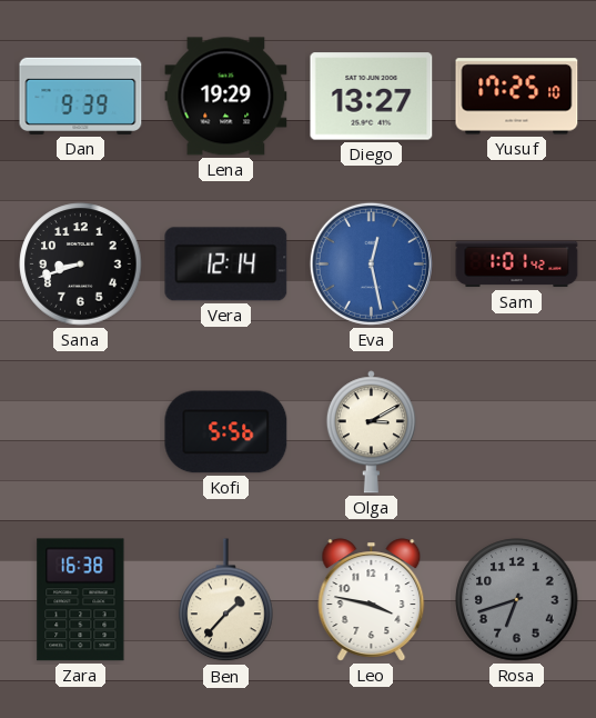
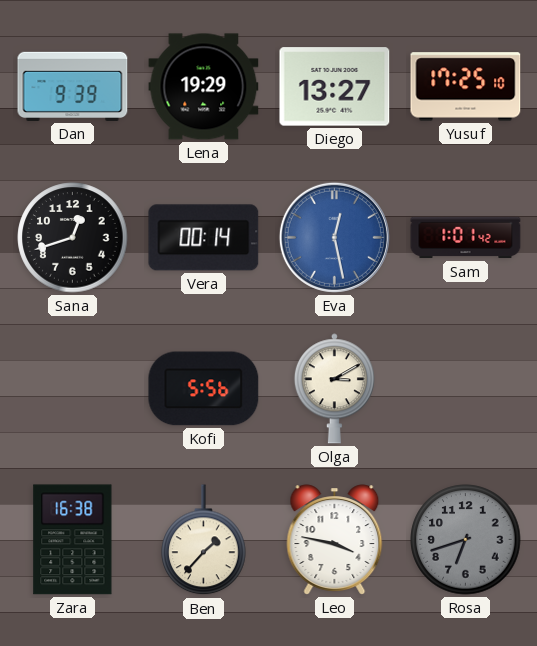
Sana: 8:42 -> 12:42
Vera: 12:14 -> 00:14
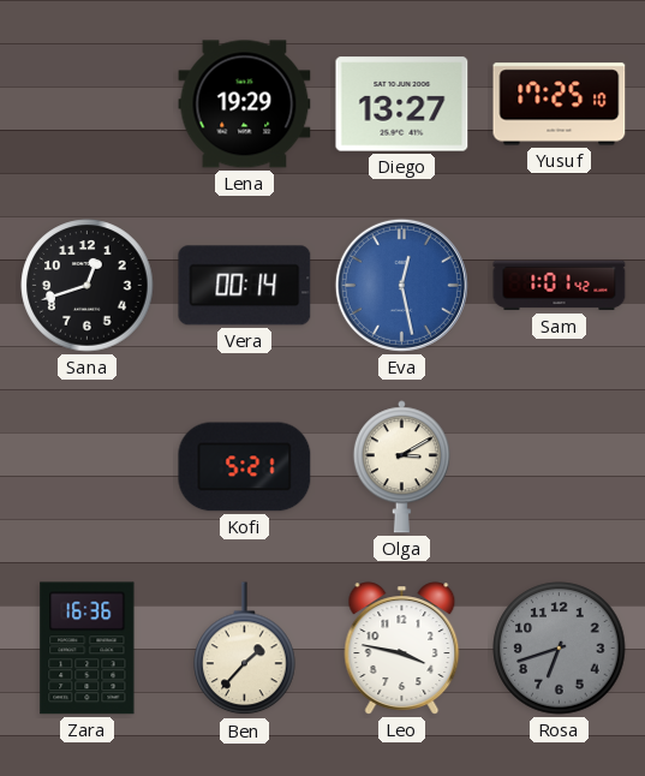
Dan: 9:39 -> none
Kofi: 5:56 -> 5:21
Zara: 16:38 -> 16:36
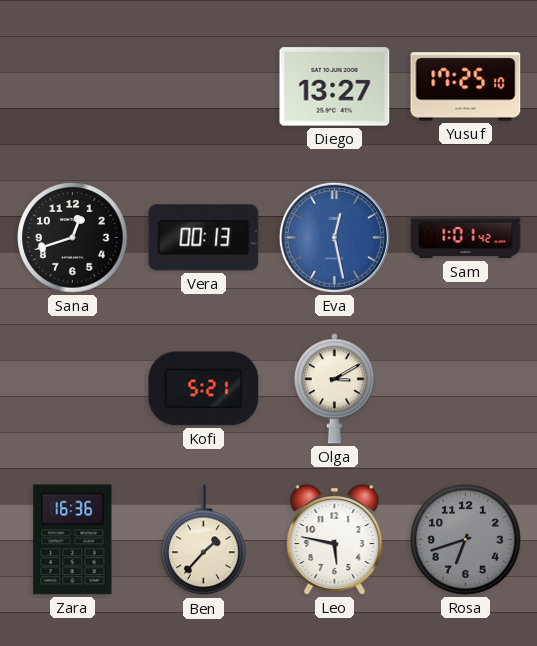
Lena: 19:29 -> none
Vera: 00:14 -> 00:13
Leo: 3:47 -> 5:47
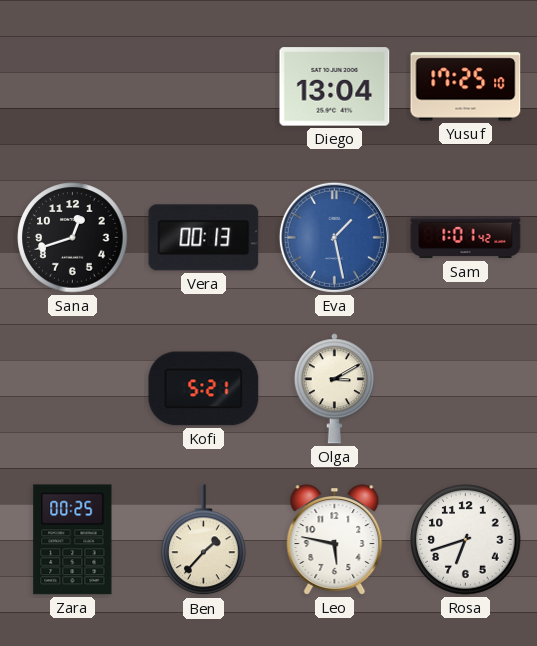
Diego: 13:27 -> 13:04
Eva: 12:28 -> 1:28
Zara: 16:36 -> 00:25
Rosa dial: grey -> white
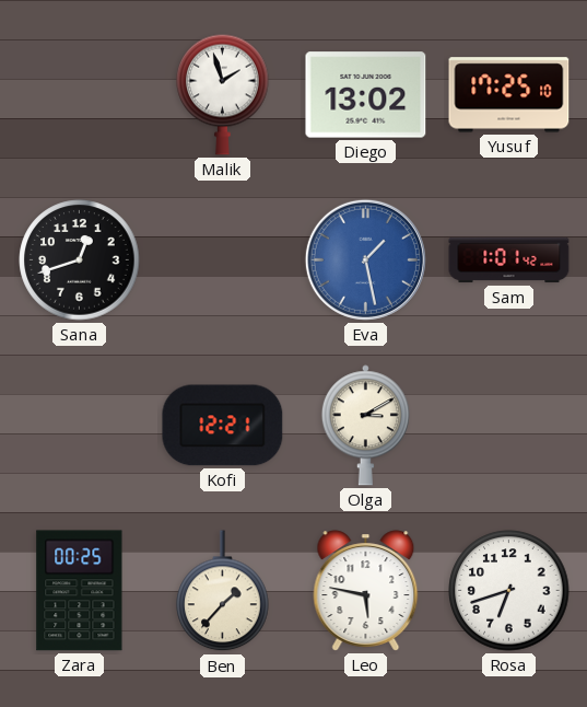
Malik: none -> 1:57
Diego: 13:04 -> 13:02
Vera: 00:13 -> none
Kofi: 5:21 -> 12:21
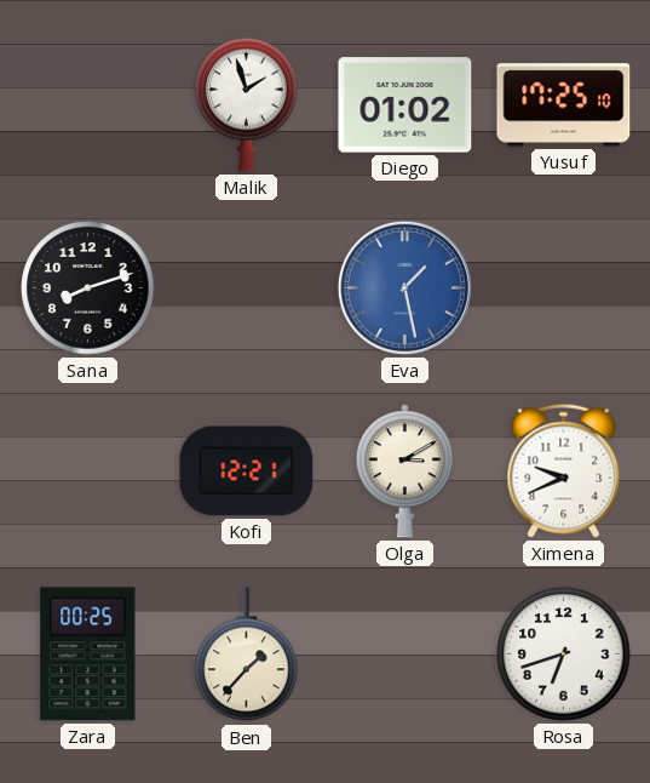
Diego: 13:02 -> 01:02
Sana: 12:42 -> 8:12
Sam: 1:01 -> none
Ximena: none -> 9:41
Leo: 5:47 -> none
